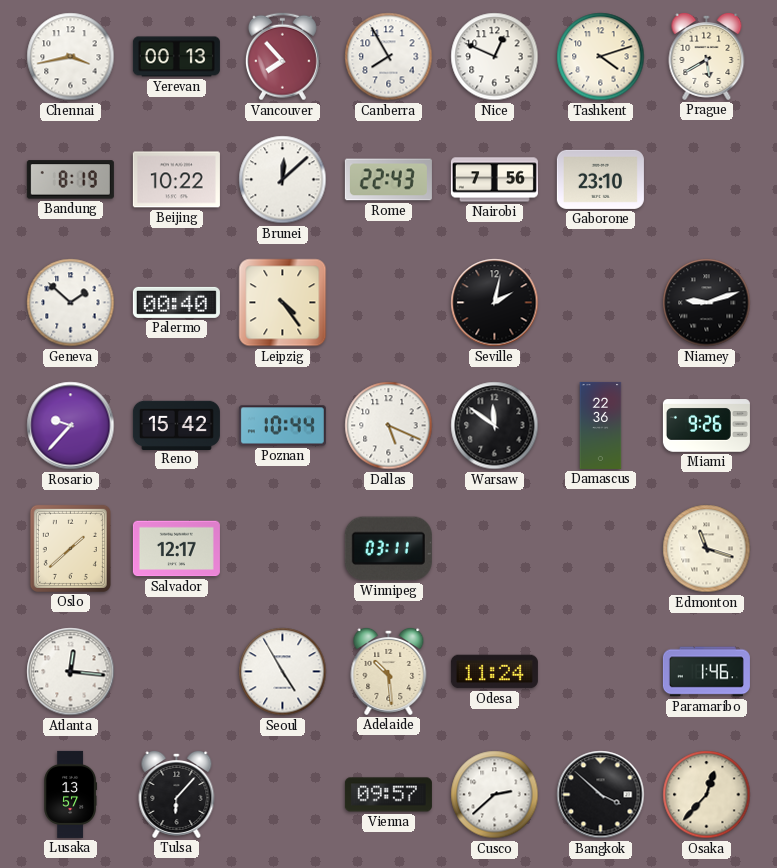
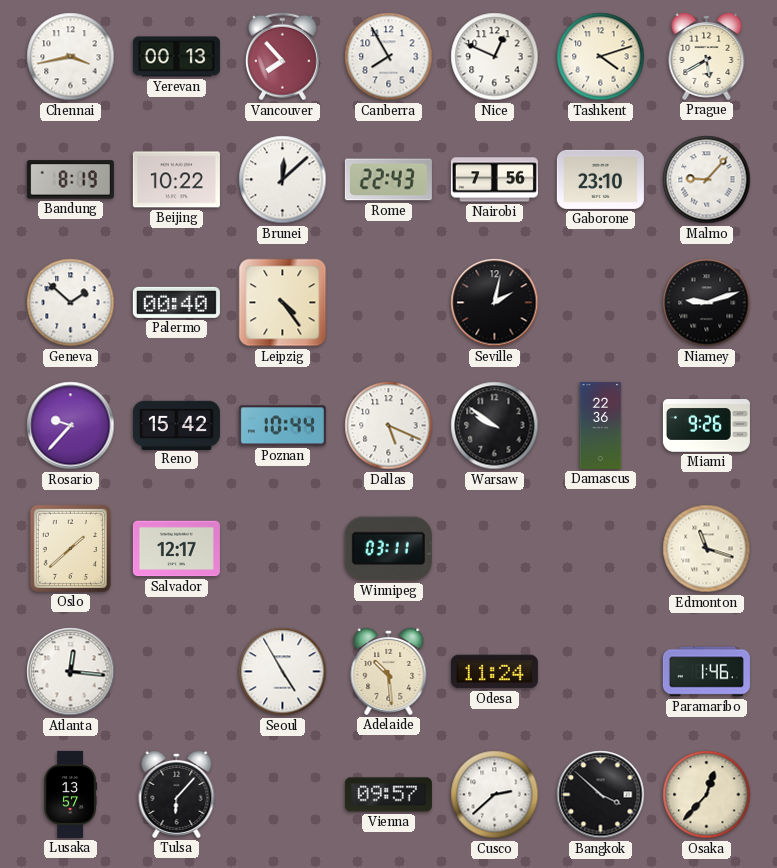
Malmo: none -> 9:07
Warsaw: 11:51 -> 9:51
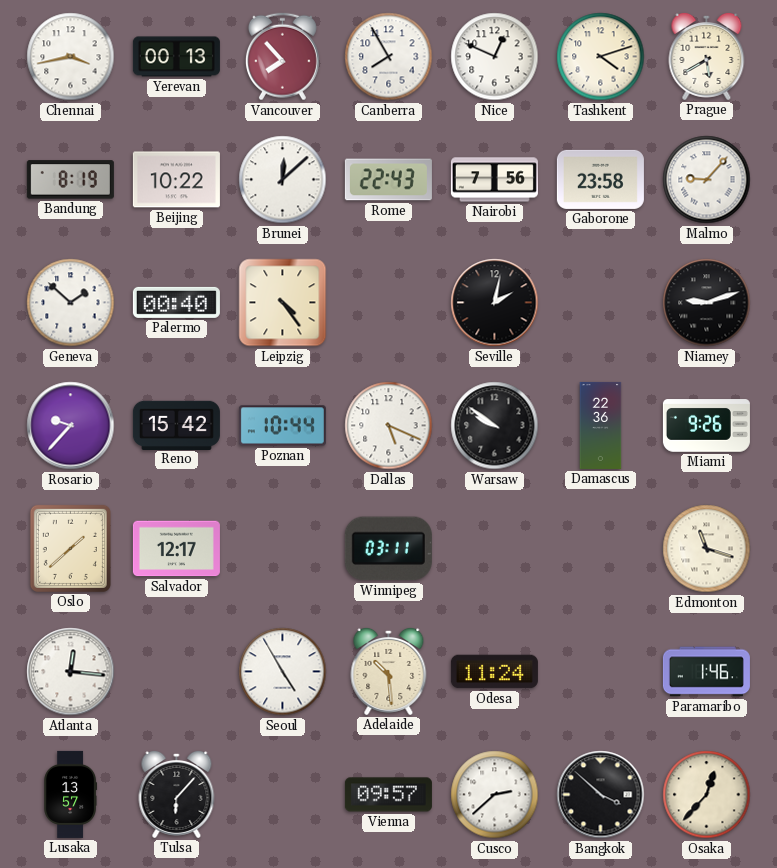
Gaborone: 23:10 -> 23:58
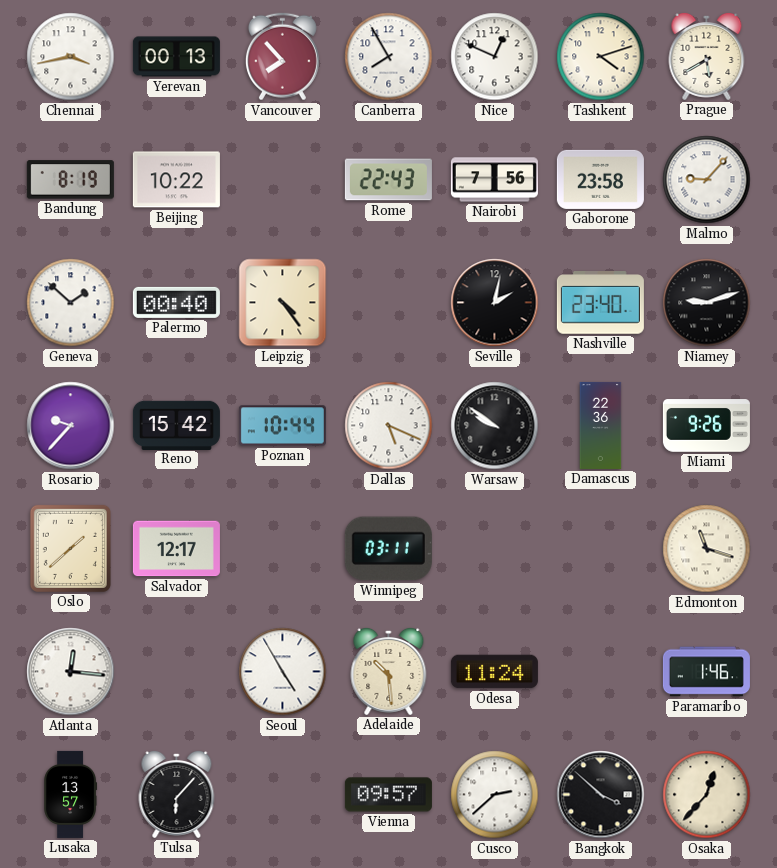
Brunei: 12:08 -> none
Nashville: none -> 23:40
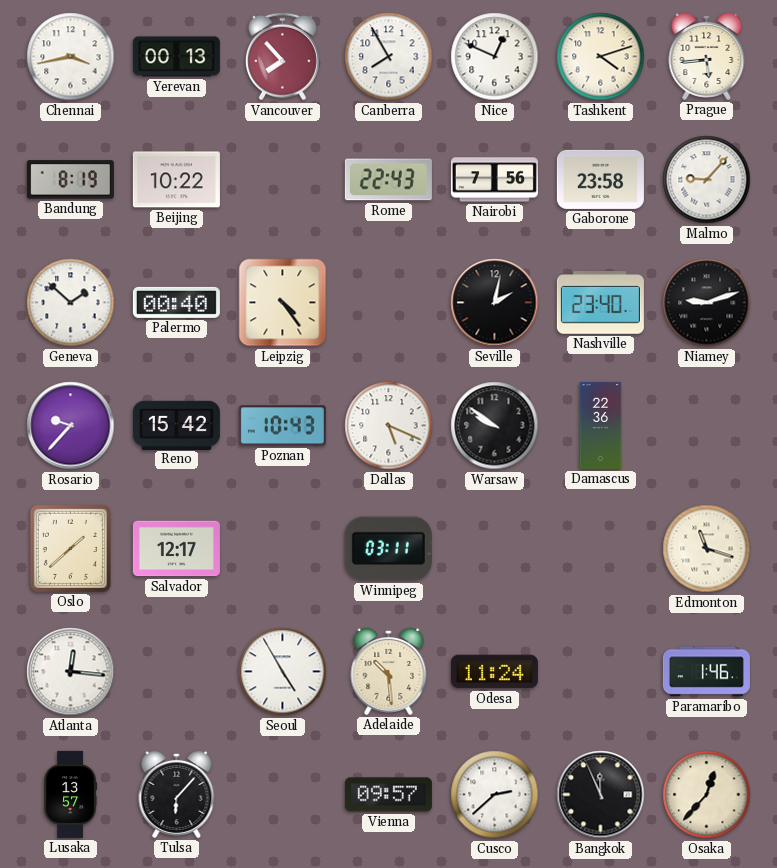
Prague: 5:40 -> 5:44
Poznan: 10:44 -> 10:43
Miami: 9:26 -> none
Bangkok: 3:52 -> 11:56
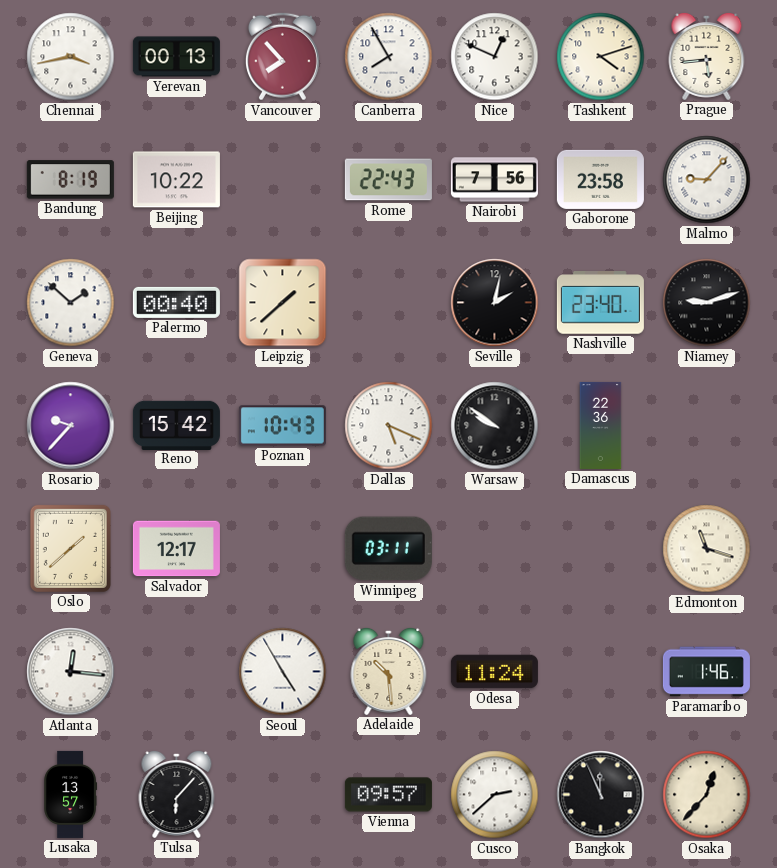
Leipzig: 4:24 -> 1:38
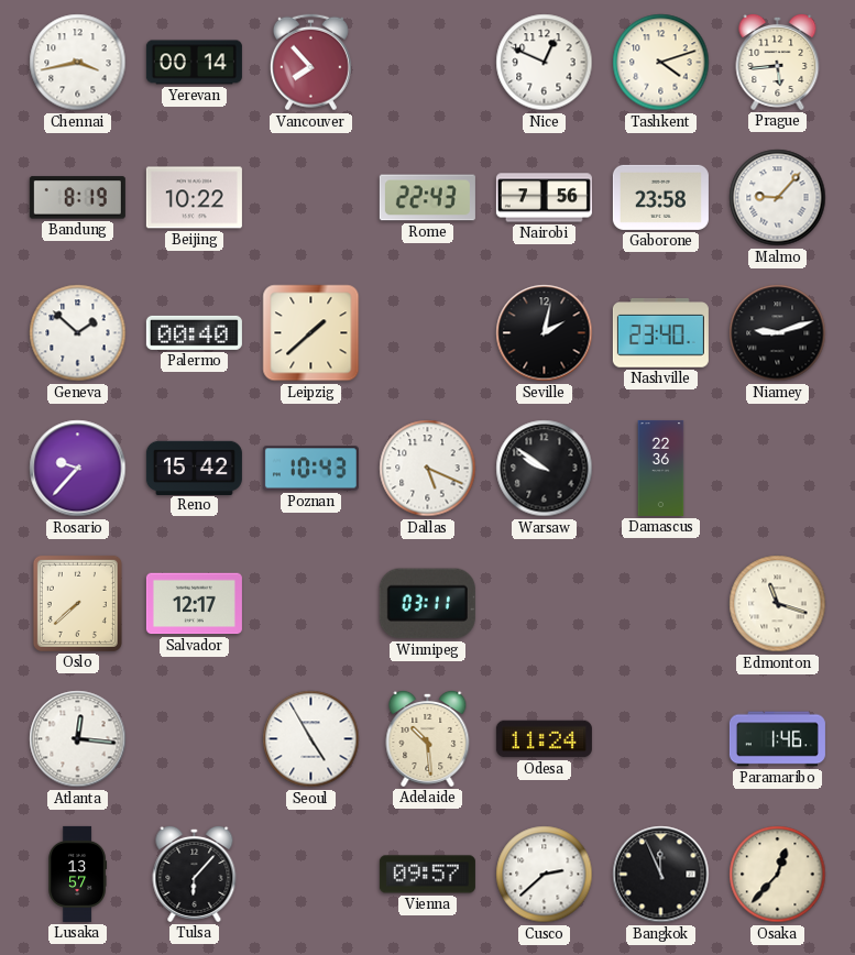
Yerevan: 00:13 -> 00:14
Canberra: 7:55 -> none
Oslo: 1:38 -> 7:38
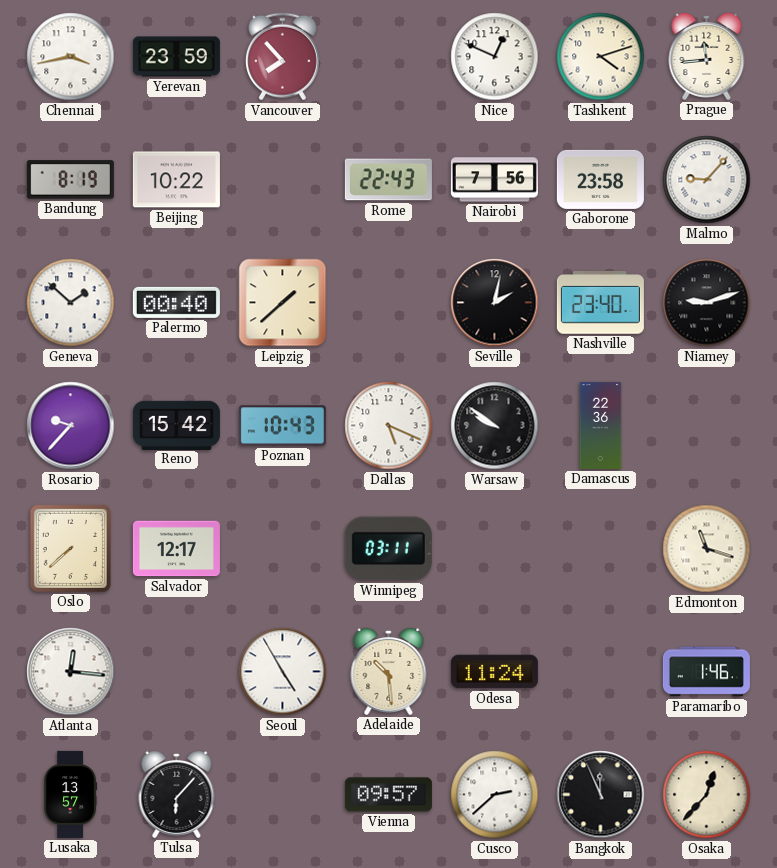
Yerevan: 00:14 -> 23:59
Prague: 5:44 -> 11:44
